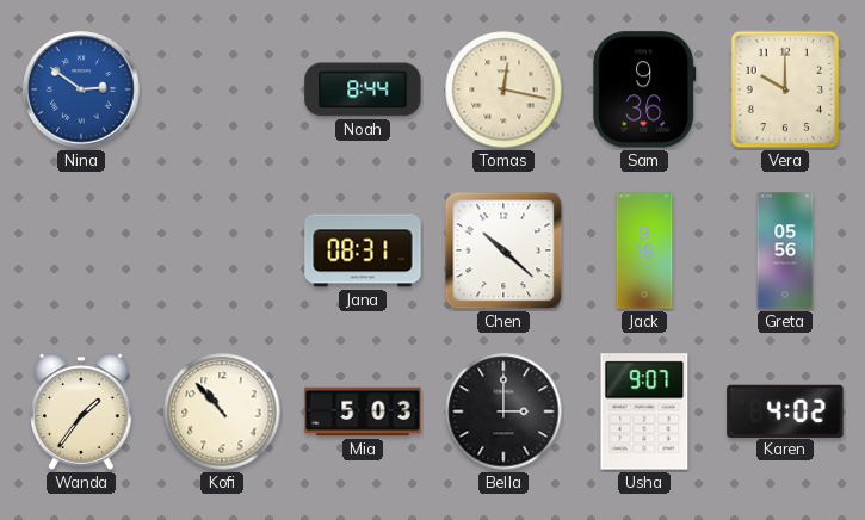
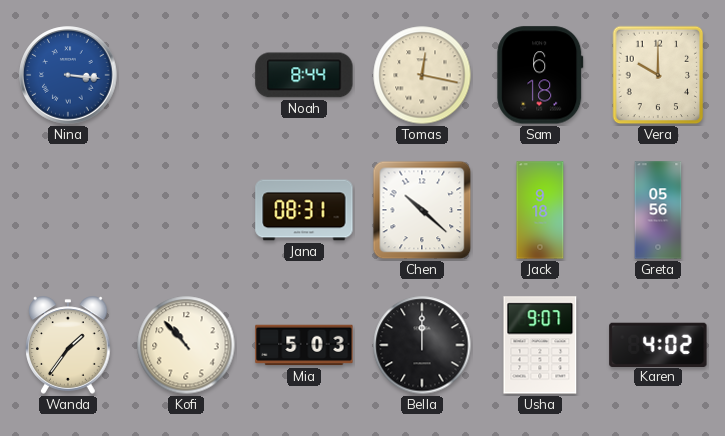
Nina: 2:51 -> 3:16
Sam: 9:36 -> 6:18
Bella: 3:00 -> 12:00
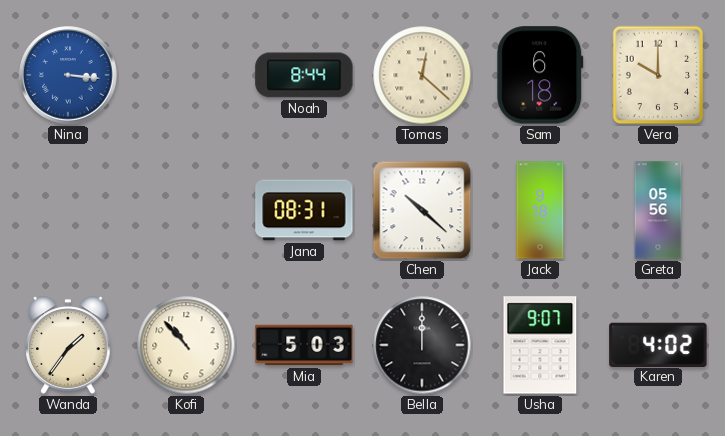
Tomas: 12:17 -> 12:22
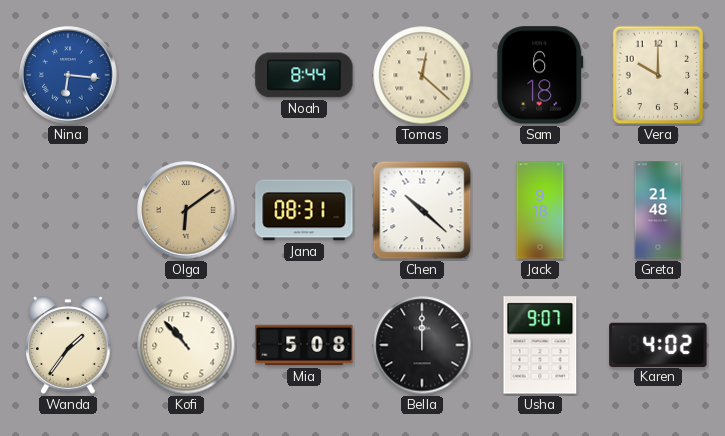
Nina: 3:16 -> 6:16
Olga: none -> 6:09
Greta: 05:56 -> 21:48
Mia: 5:03 -> 5:08
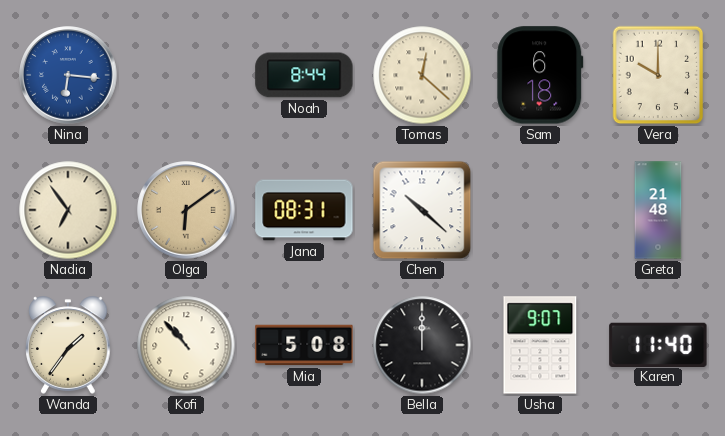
Nadia: none -> 6:54
Jack: 9:18 -> none
Karen: 4:02 -> 11:40
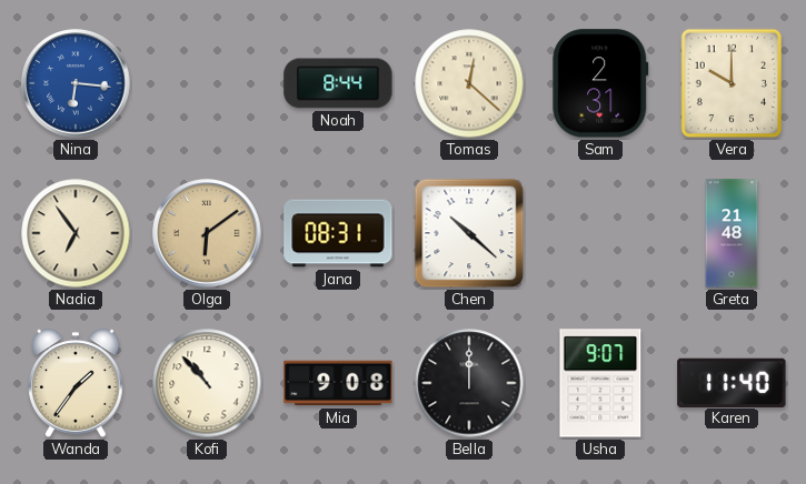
Sam: 6:18 -> 2:31
Mia: 5:08 -> 9:08
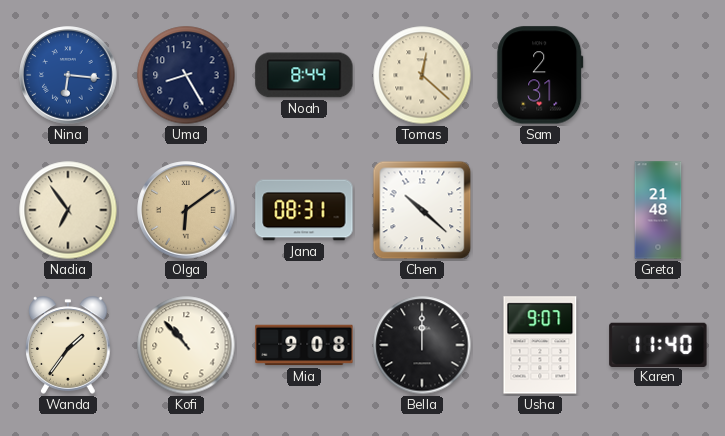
Uma: none -> 8:25
Vera: 10:00 -> none
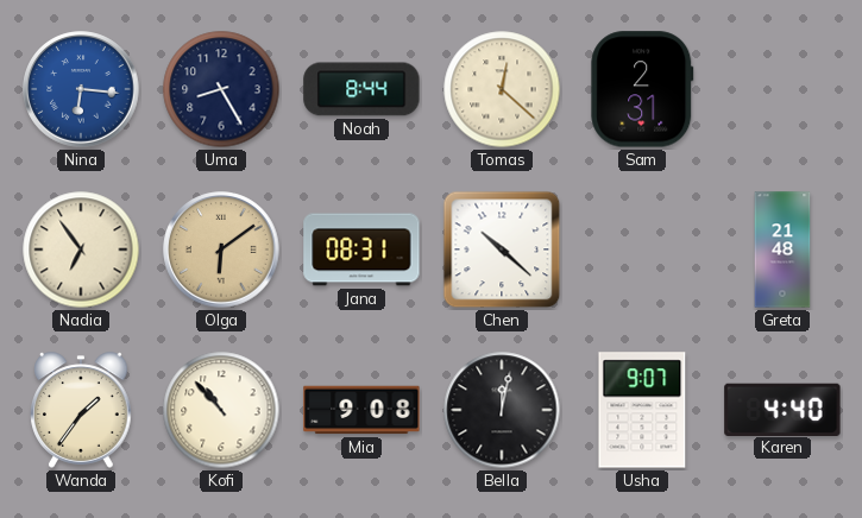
Bella: 12:00 -> 12:02
Karen: 11:40 -> 4:40
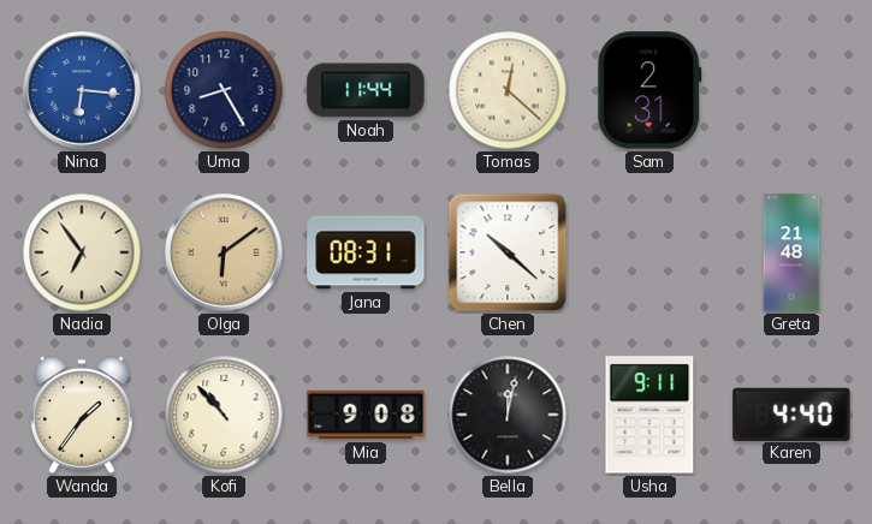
Noah: 8:44 -> 11:44
Usha: 9:07 -> 9:11
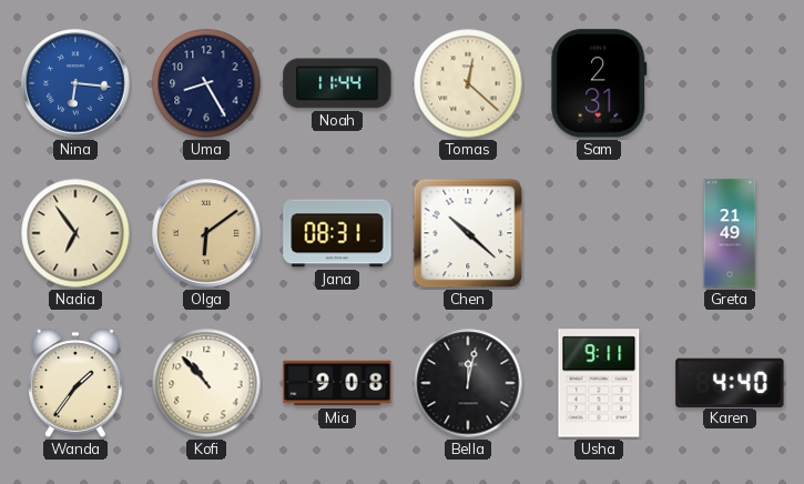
Greta: 21:48 -> 21:49
